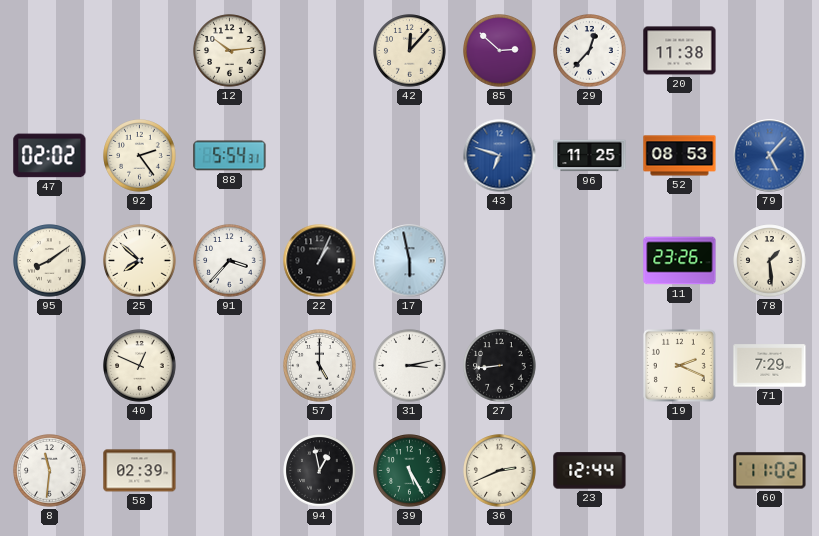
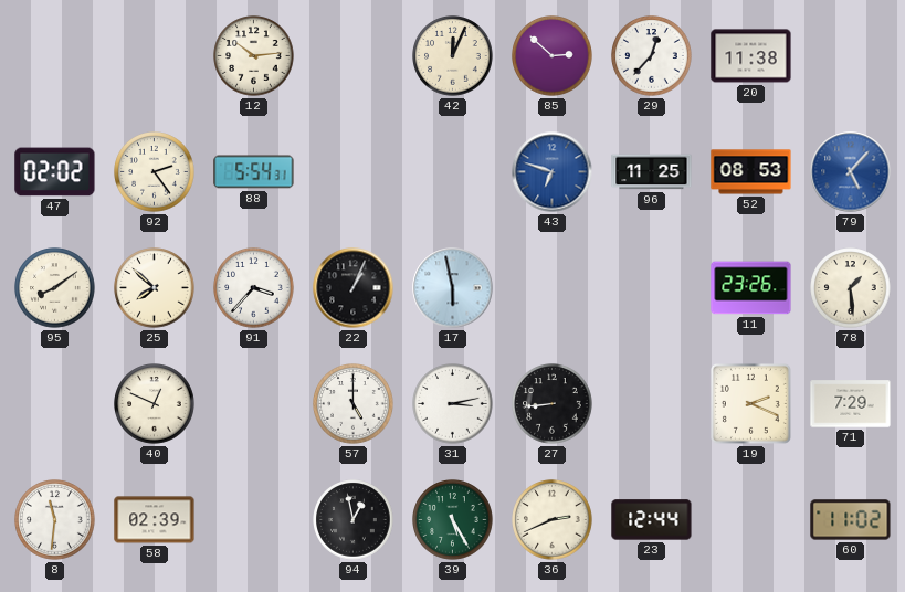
42: 12:07 -> 12:04
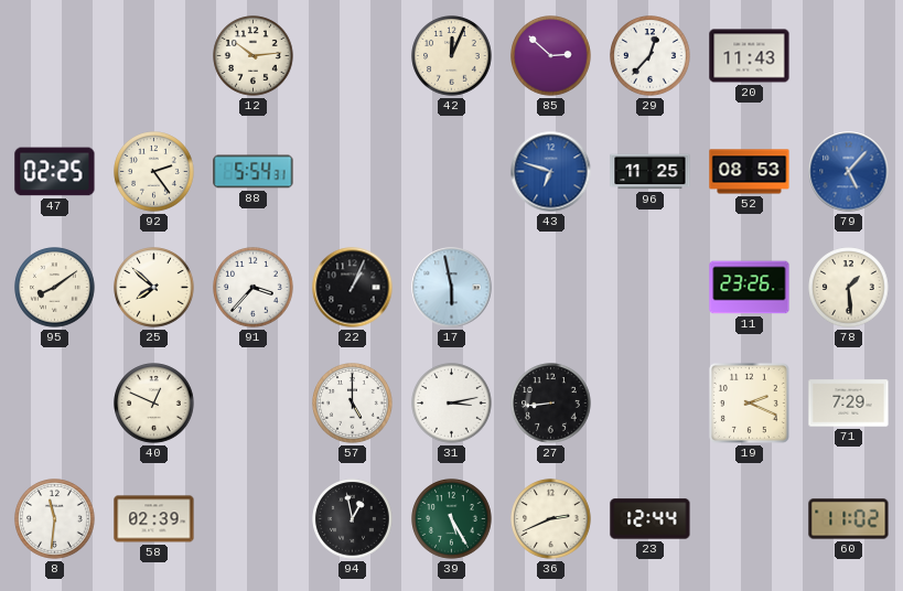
20: 11:38 -> 11:43
47: 02:02 -> 02:25
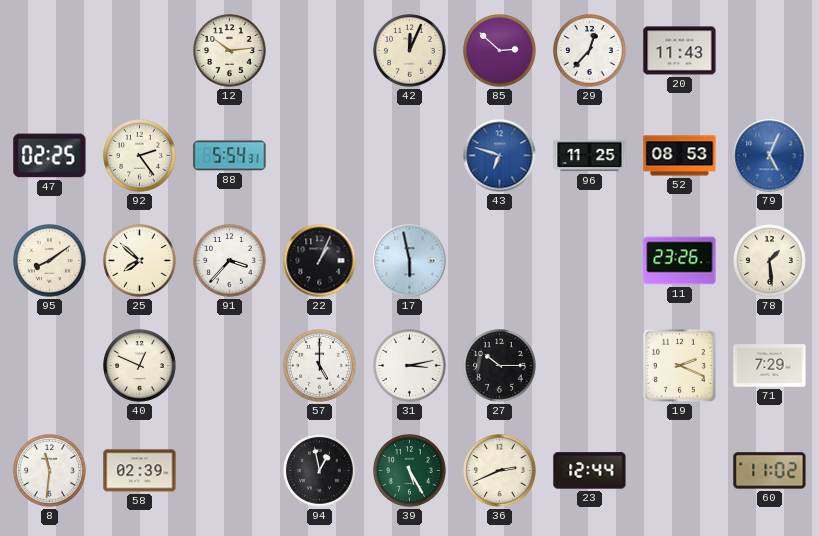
79: 5:07 -> 5:04
27: 8:44 -> 10:15
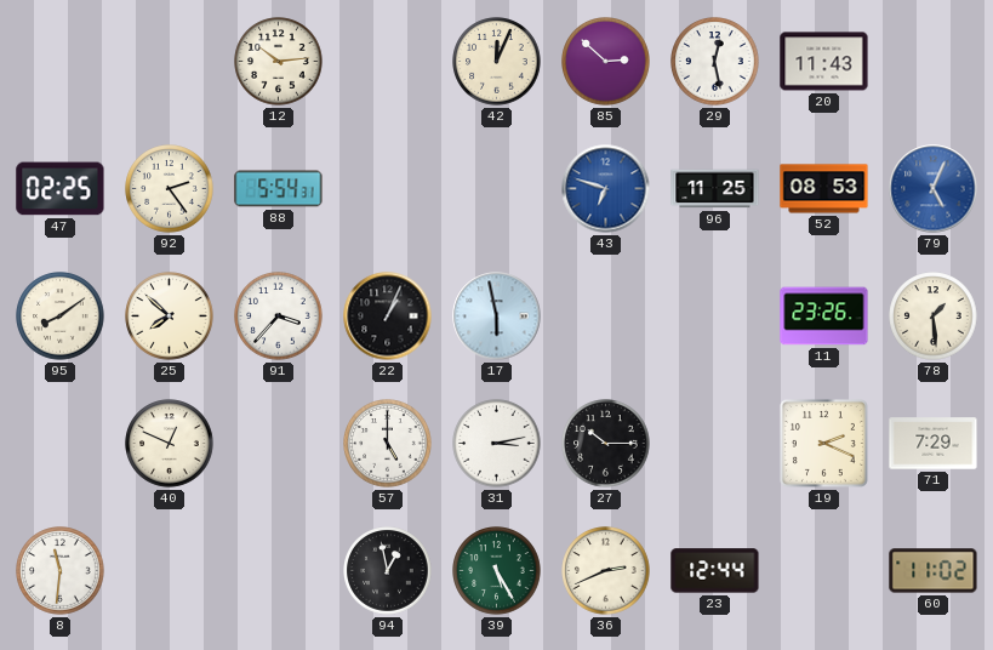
29: 12:37 -> 12:28
58: 02:39 -> none
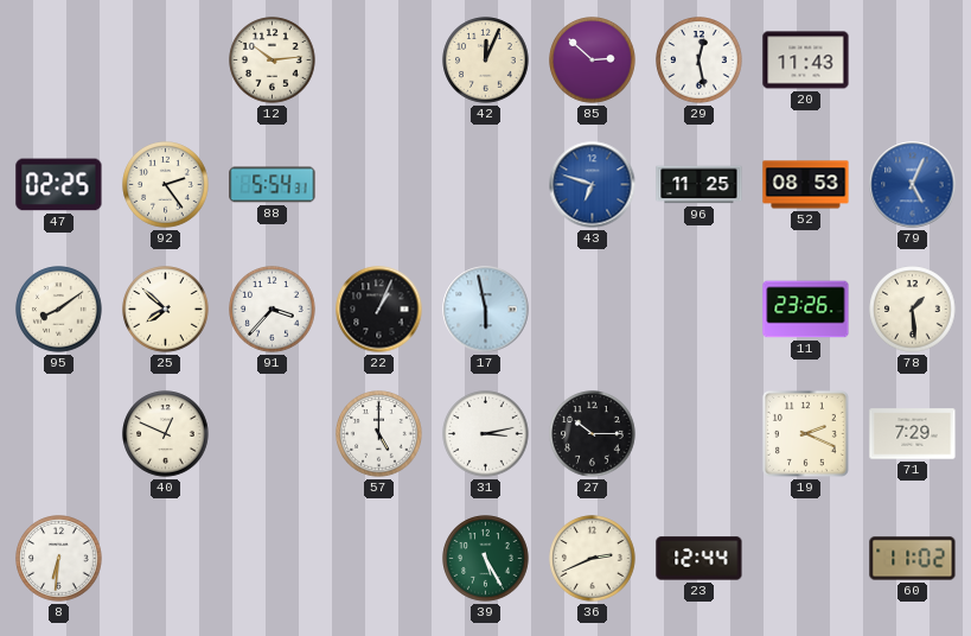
8: 11:31 -> 6:31
94: 12:58 -> none
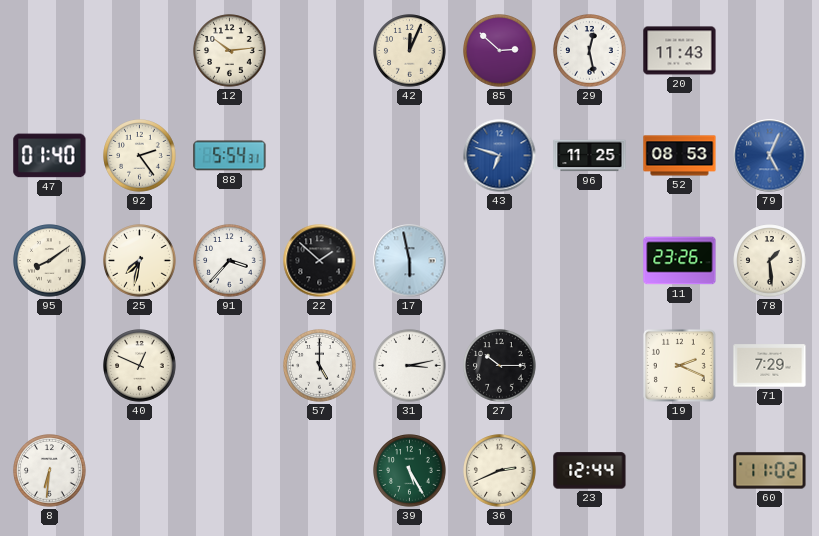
47: 02:25 -> 01:40
25: 7:52 -> 7:32
22: 1:04 -> 1:52
